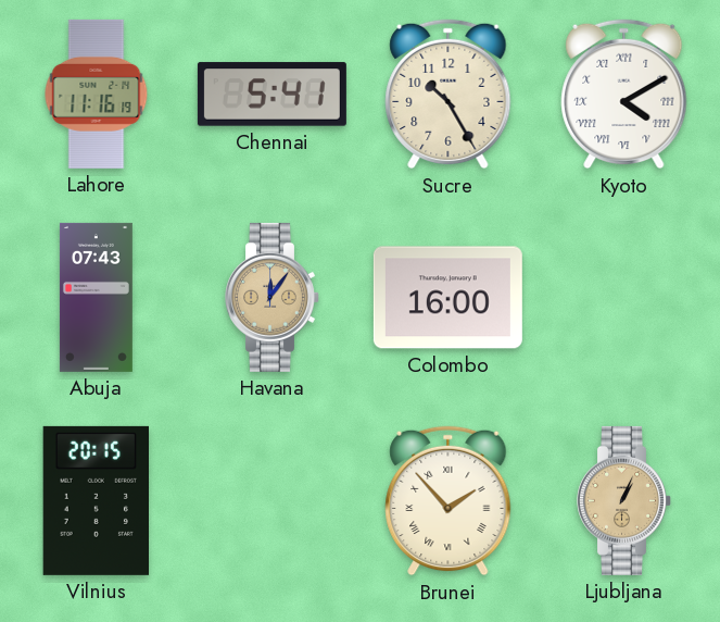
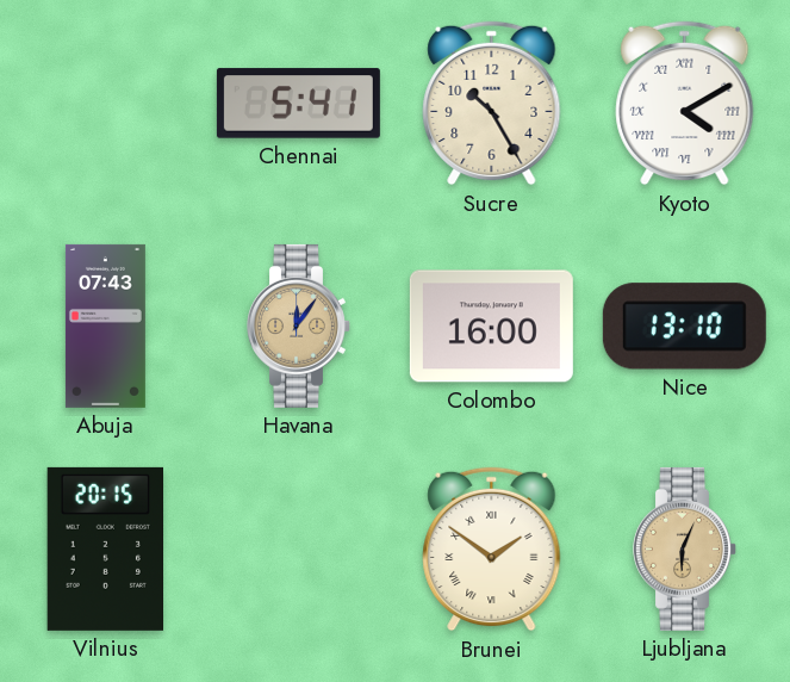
Lahore: 11:16 -> none
Nice: none -> 13:10
Brunei: 1:53 -> 1:51
Ljubljana: 1:04 -> 6:04
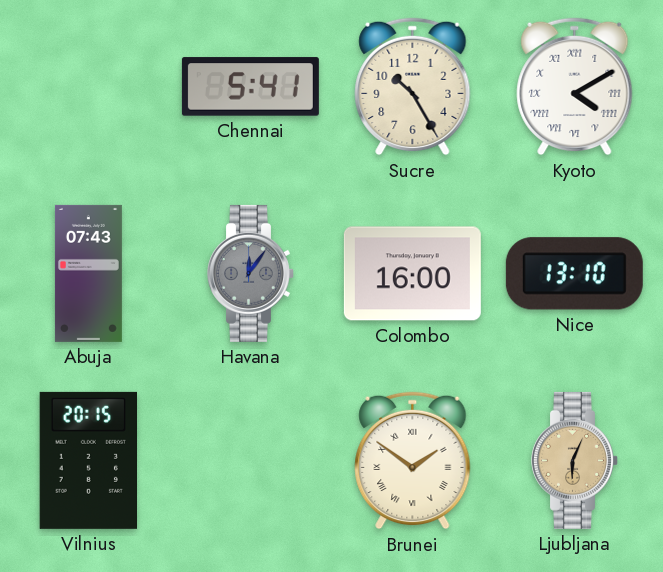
Havana dial: champagne -> grey
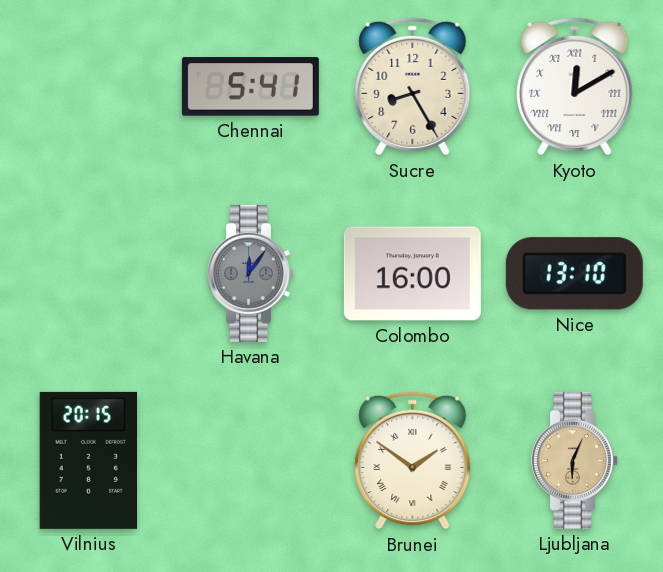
Sucre: 10:25 -> 8:25
Kyoto: 4:10 -> 12:10
Abuja: 07:43 -> none
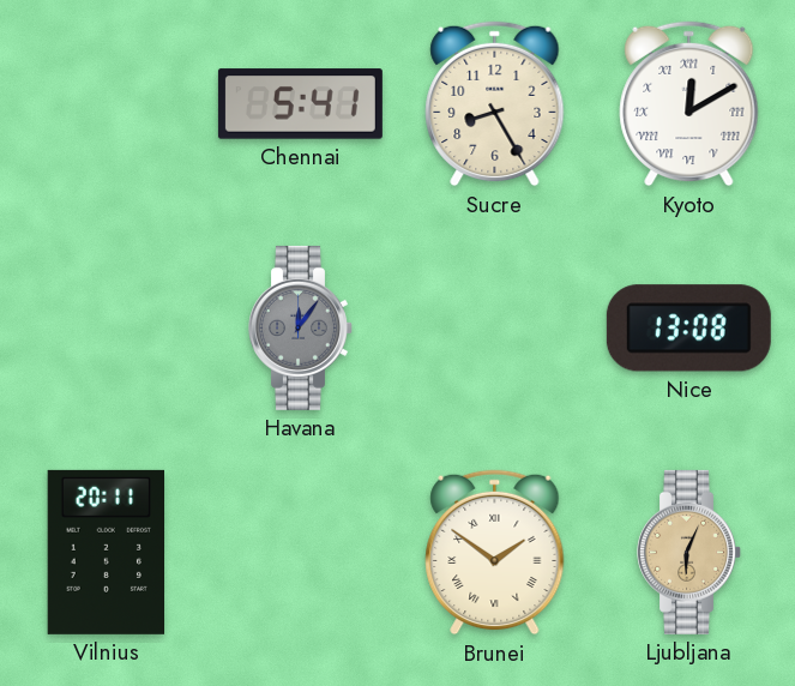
Colombo: 16:00 -> none
Nice: 13:10 -> 13:08
Vilnius: 20:15 -> 20:11
